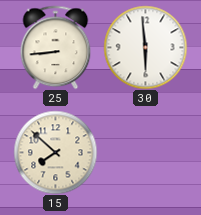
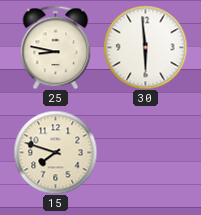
25: 8:44 -> 8:47
15: 7:52 -> 7:48
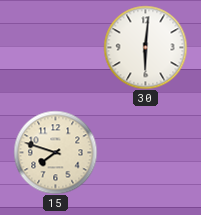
25: 8:47 -> none
30: 5:59 -> 6:01
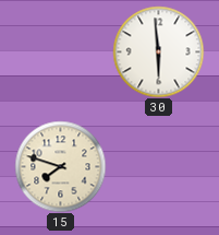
30: 6:01 -> 5:59
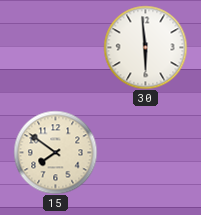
15: 7:48 -> 7:51
